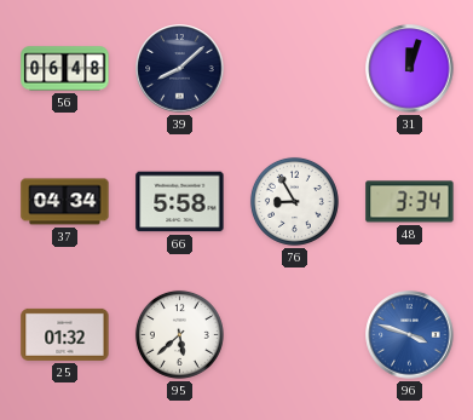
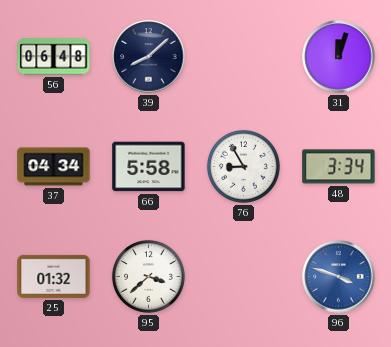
95: 5:38 -> 3:38
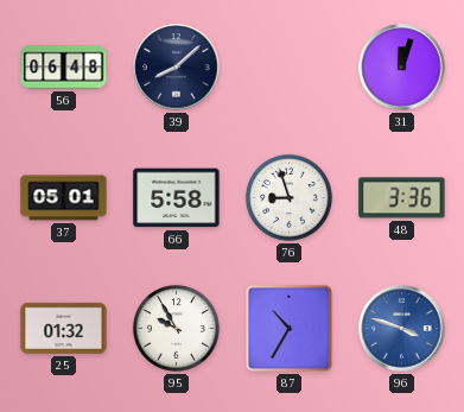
37: 04:34 -> 05:01
76: 8:55 -> 8:57
48: 3:34 -> 3:36
95: 3:38 -> 9:55
87: none -> 10:35
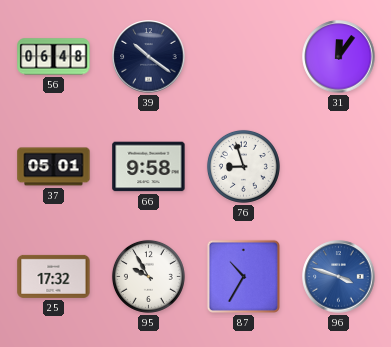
39: 8:08 -> 10:21
31: 12:03 -> 12:06
66: 5:58 -> 9:58
48: 3:36 -> none
25: 01:32 -> 17:32
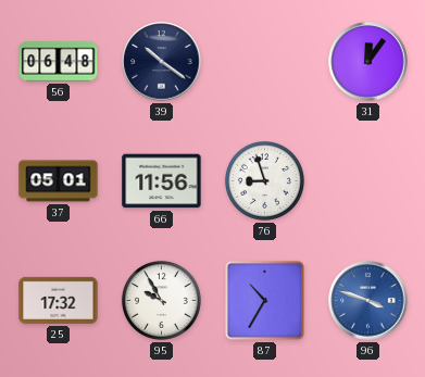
66: 9:58 -> 11:56
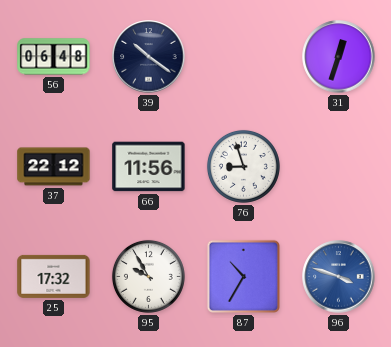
31: 12:06 -> 12:33
37: 05:01 -> 22:12
